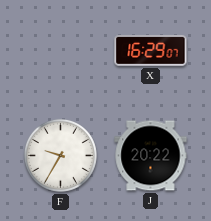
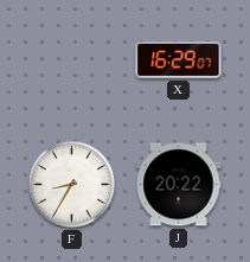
F: 9:35 -> 8:35
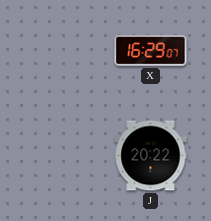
F: 8:35 -> none
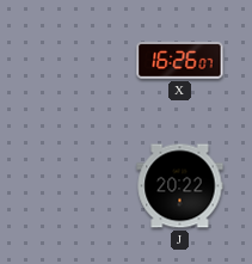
X: 16:29 -> 16:26
